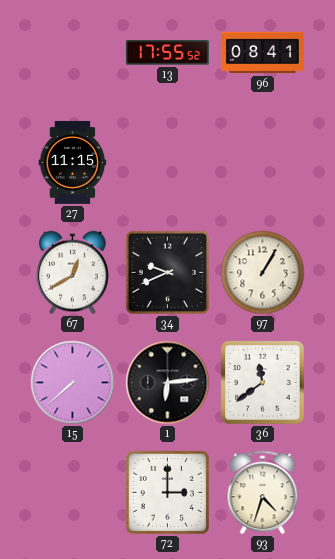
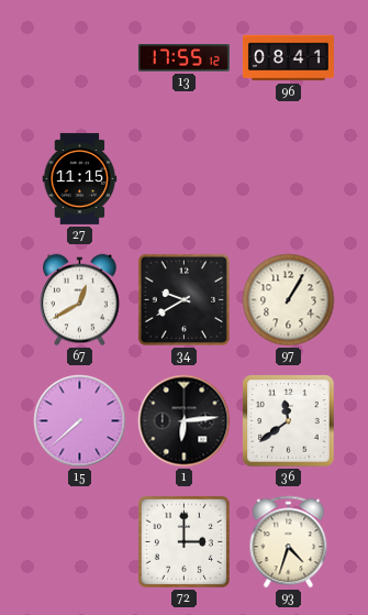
13: 17:55:52 -> 17:55:12
34: 9:41 -> 9:40
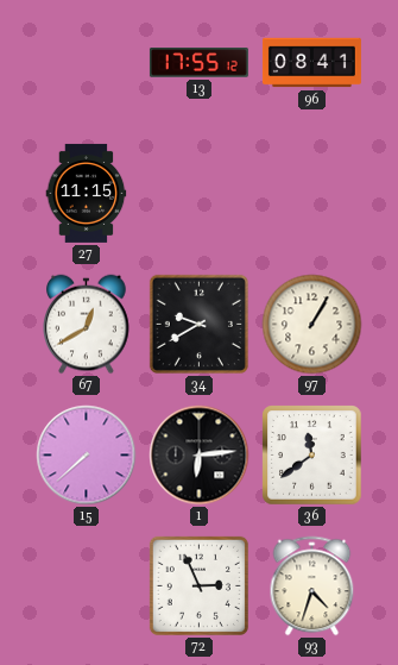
72: 3:00 -> 2:56
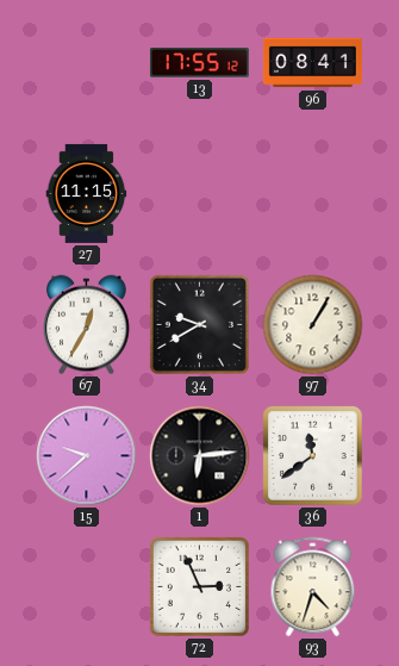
67: 12:40 -> 12:35
15: 7:38 -> 9:38
